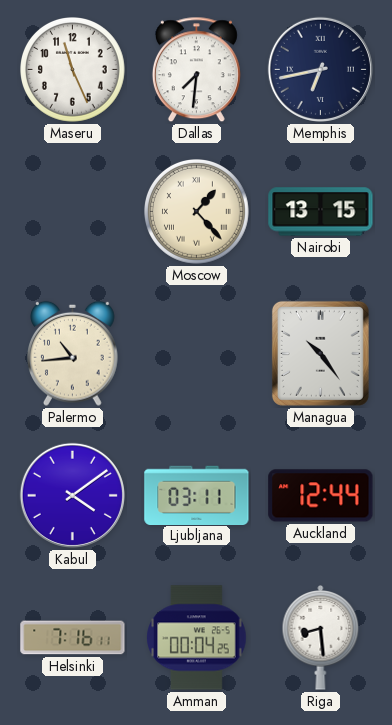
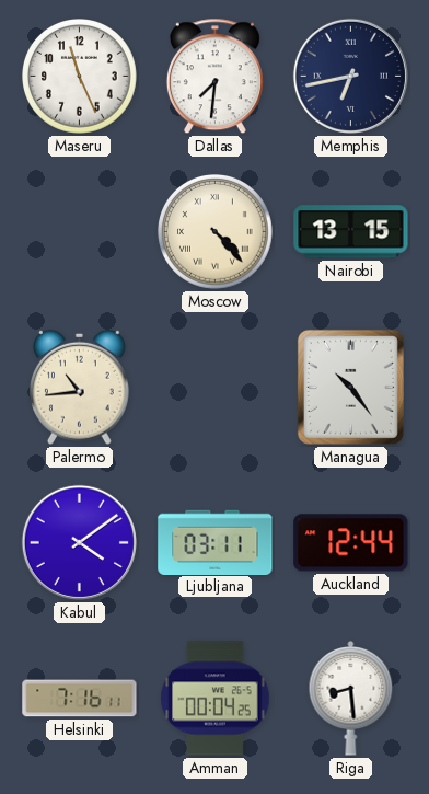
Moscow: 1:23 -> 4:23
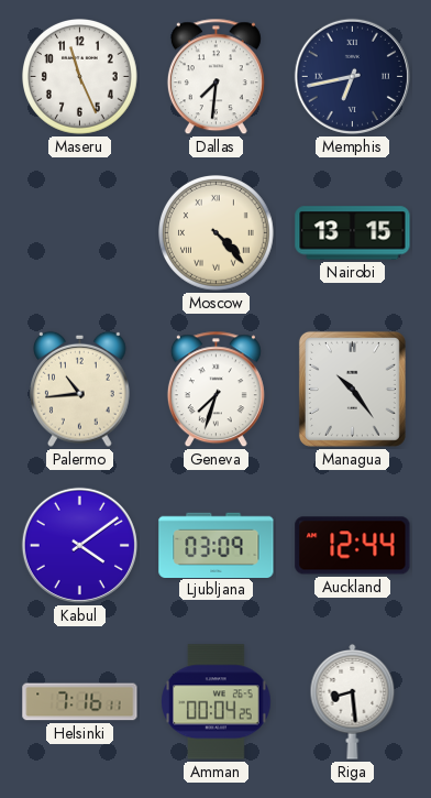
Geneva: none -> 7:33
Ljubljana: 03:11 -> 03:09
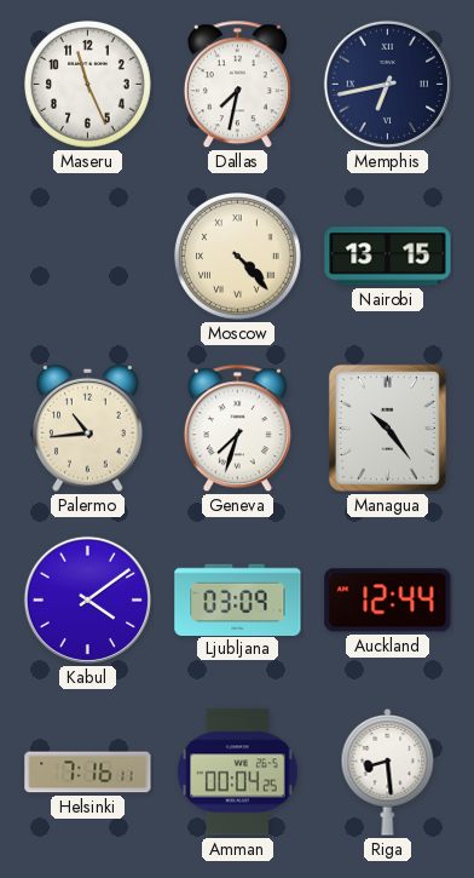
Dallas: 7:31 -> 7:32
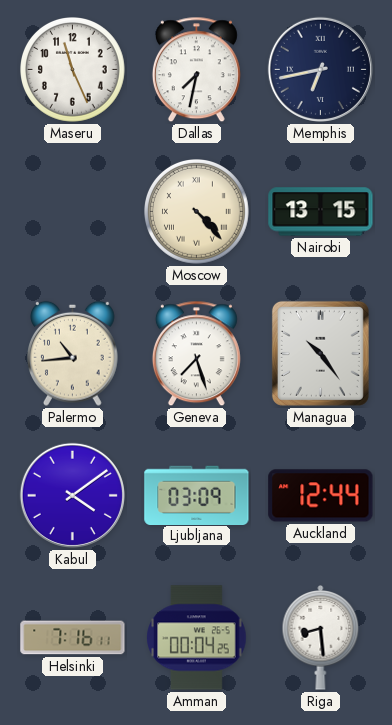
Geneva: 7:33 -> 7:27
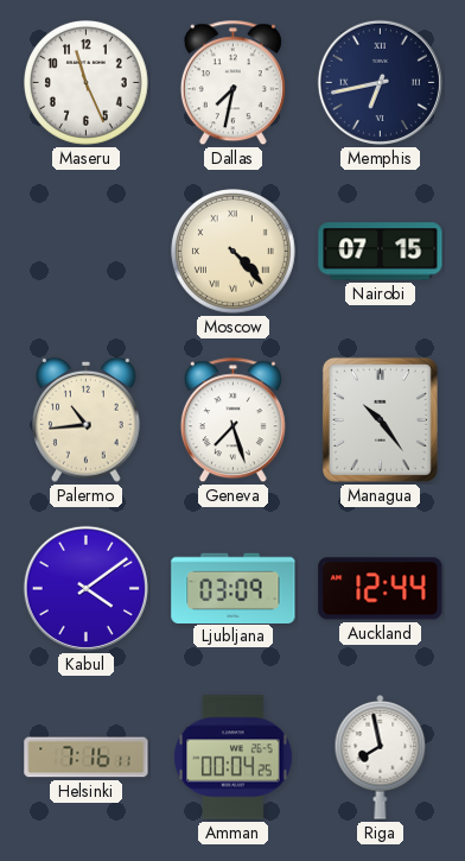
Nairobi: 13:15 -> 07:15
Riga: 8:29 -> 7:58
